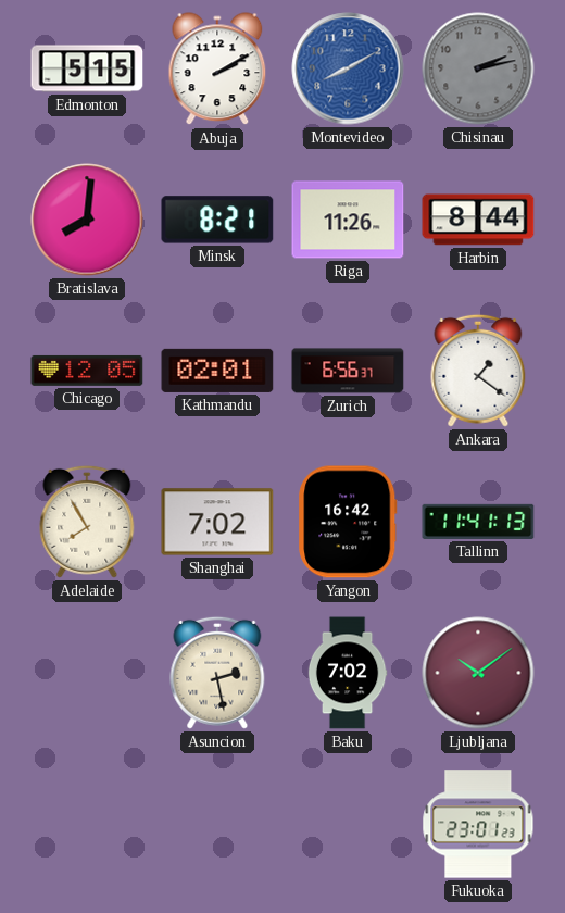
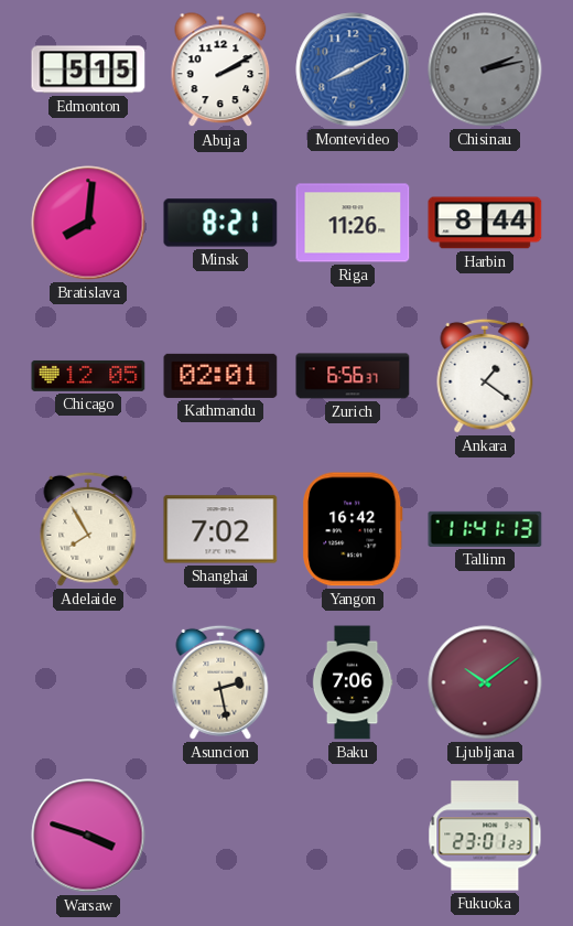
Baku: 7:02 -> 7:06
Warsaw: none -> 3:48
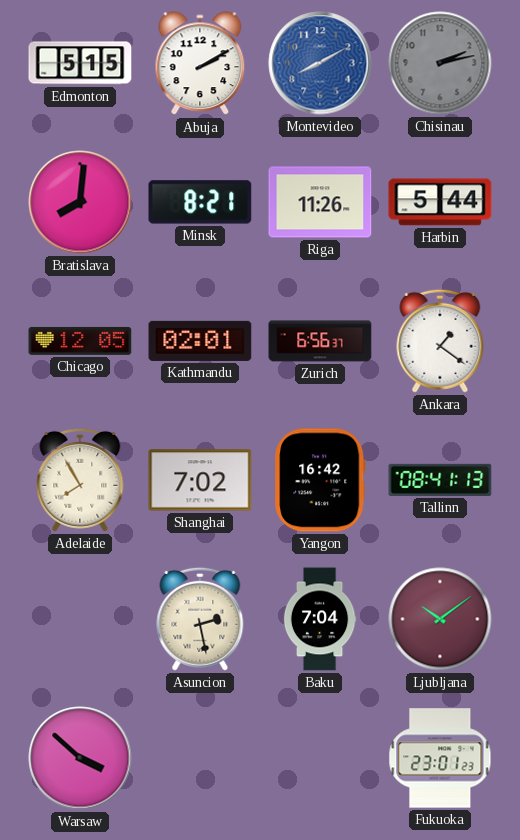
Harbin: 8:44 -> 5:44
Tallinn: 11:41 -> 08:41
Baku: 7:06 -> 7:04
Warsaw: 3:48 -> 3:52
